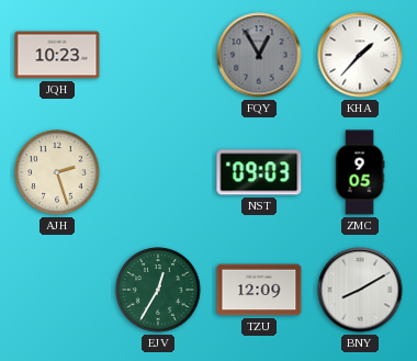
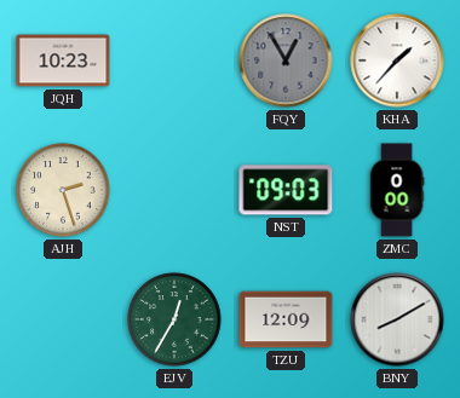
ZMC: 9:05 -> 0:00
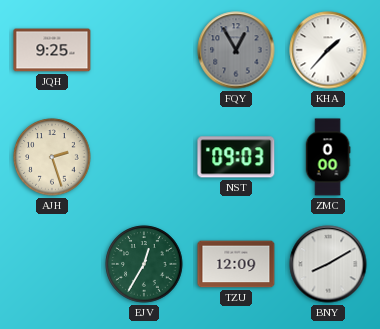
JQH: 10:23 -> 9:25
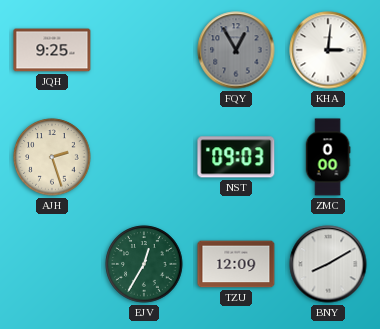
KHA: 1:37 -> 3:01
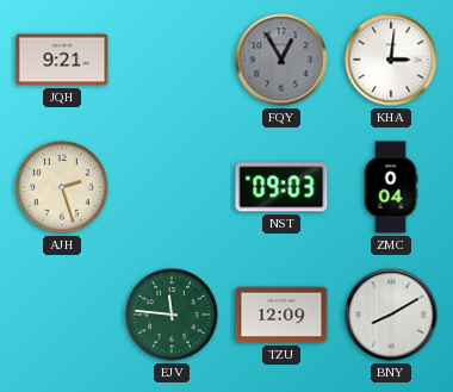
JQH: 9:25 -> 9:21
ZMC: 0:00 -> 0:04
EJV: 12:35 -> 11:46
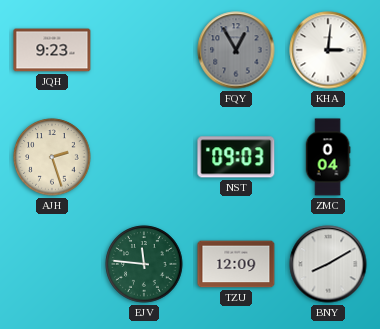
JQH: 9:21 -> 9:23
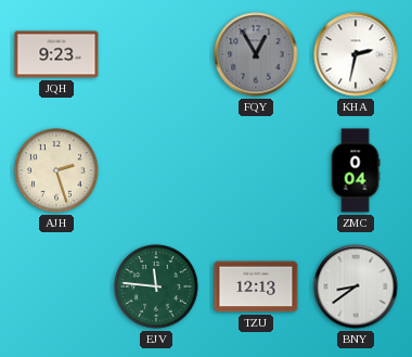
KHA: 3:01 -> 2:32
NST: 09:03 -> none
TZU: 12:09 -> 12:13
BNY: 8:10 -> 8:39
